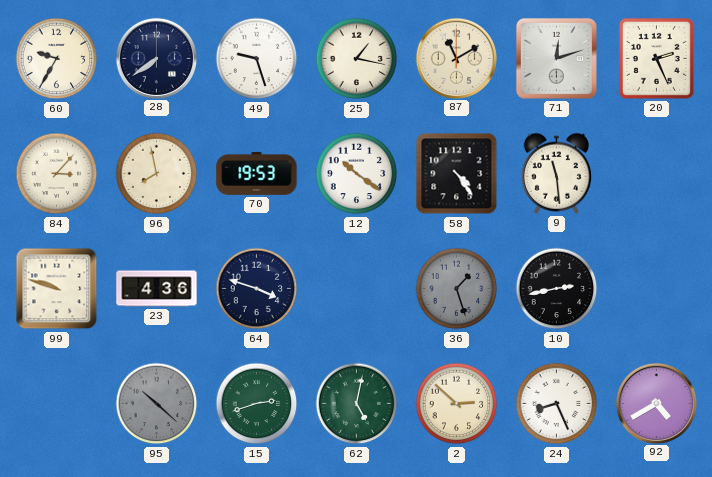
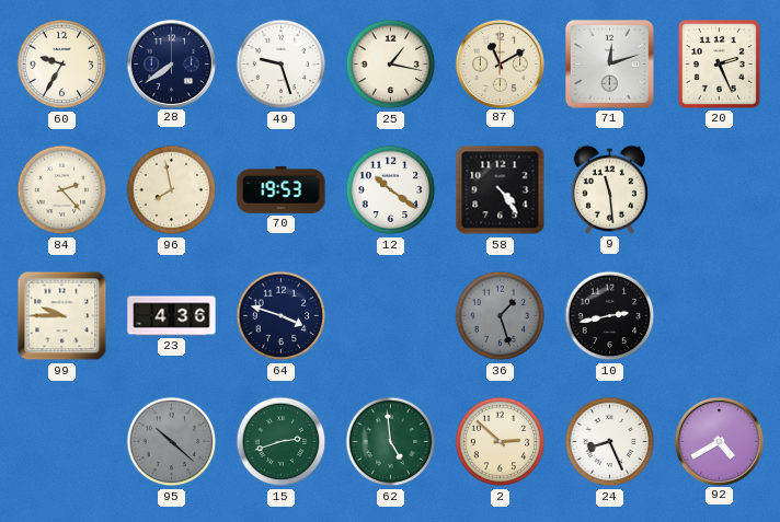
84: 3:07 -> 2:23
99: 9:48 -> 9:45
62: 5:02 -> 4:59
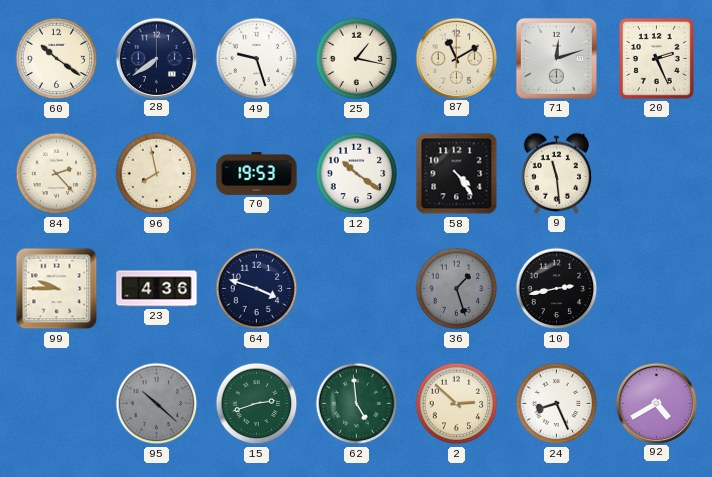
60: 9:35 -> 10:21
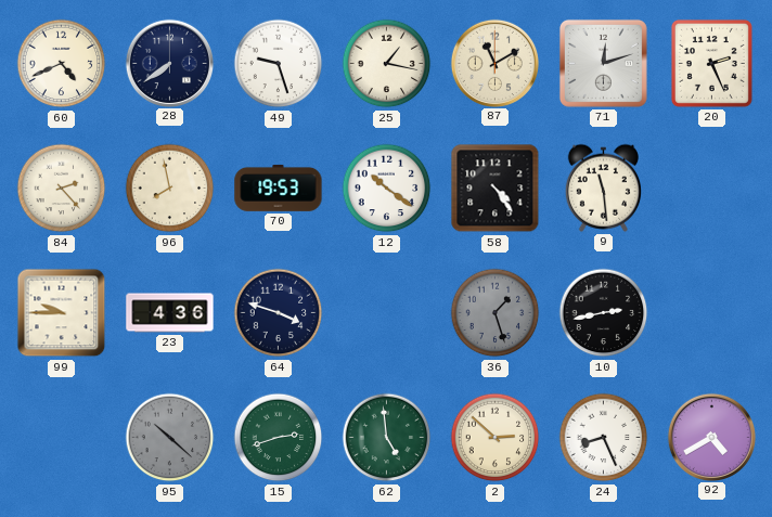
60: 10:21 -> 4:41
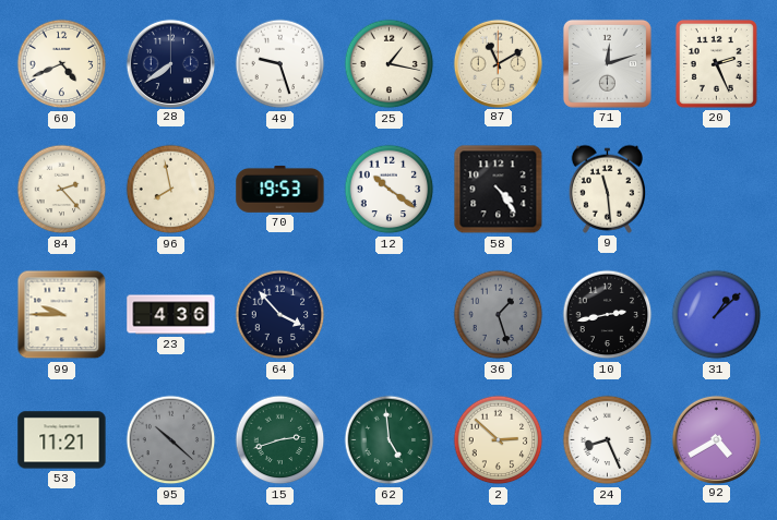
64: 3:48 -> 3:53
31: none -> 1:08
53: none -> 11:21
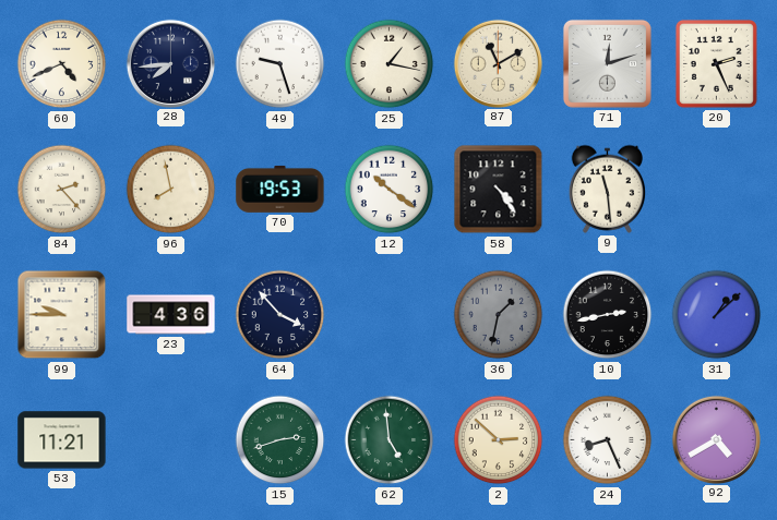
28: 7:39 -> 7:44
36: 1:27 -> 1:32
95: 10:22 -> none
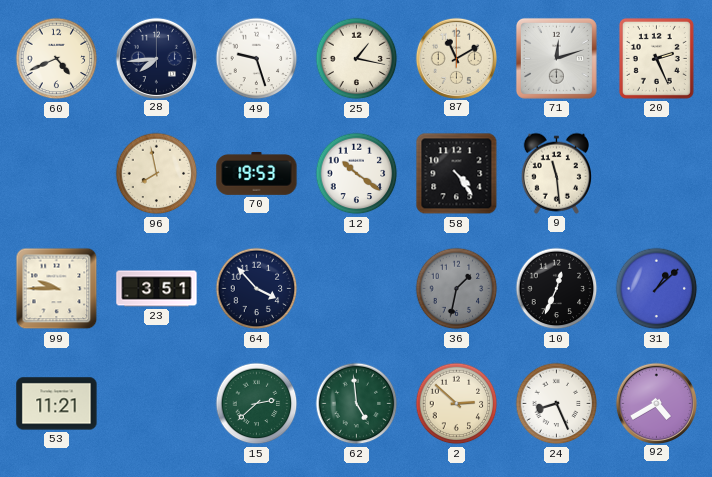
84: 2:23 -> none
23: 4:36 -> 3:51
10: 2:43 -> 12:34
15: 2:42 -> 2:38
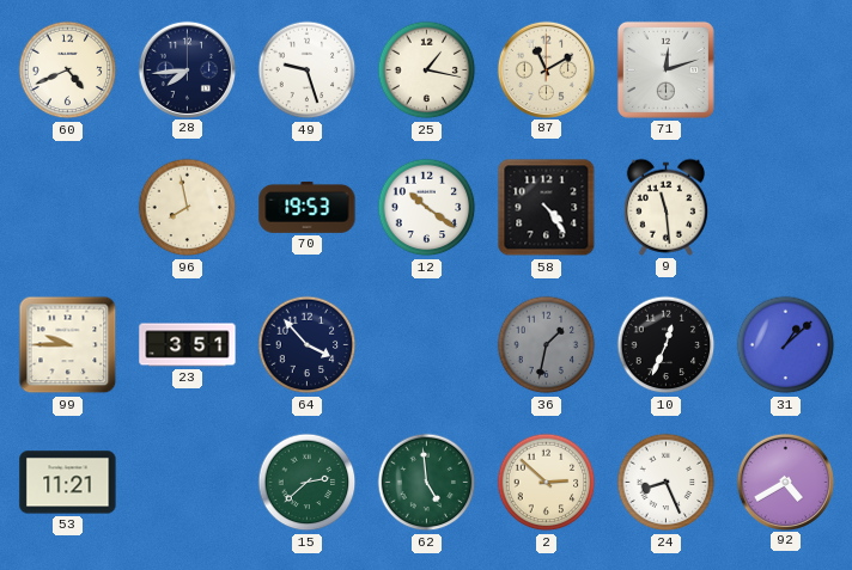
20: 2:26 -> none
